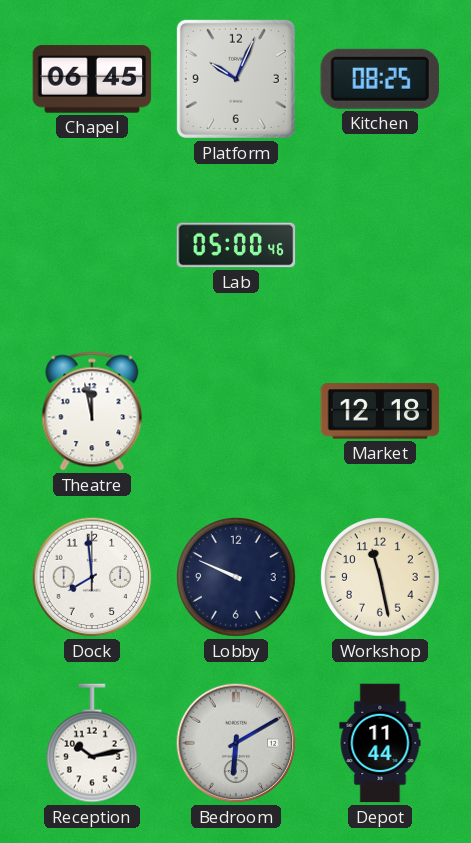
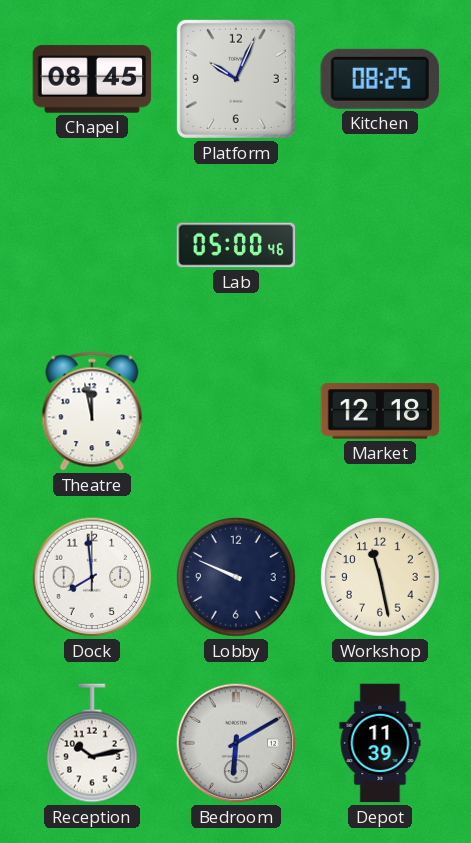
Chapel: 06:45 -> 08:45
Depot: 11:44 -> 11:39
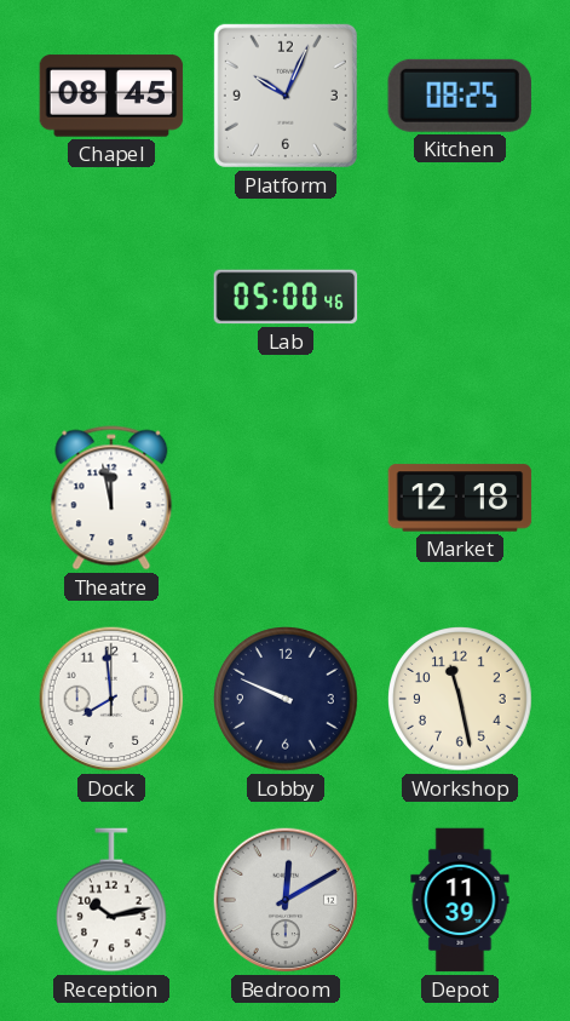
Bedroom: 6:10 -> 12:10
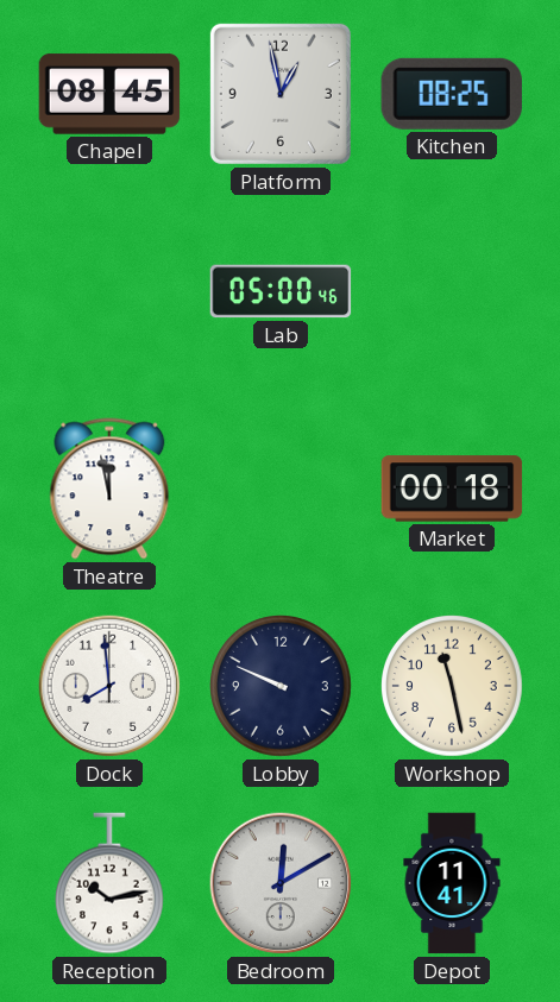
Platform: 10:04 -> 12:58
Market: 12:18 -> 00:18
Depot: 11:39 -> 11:41
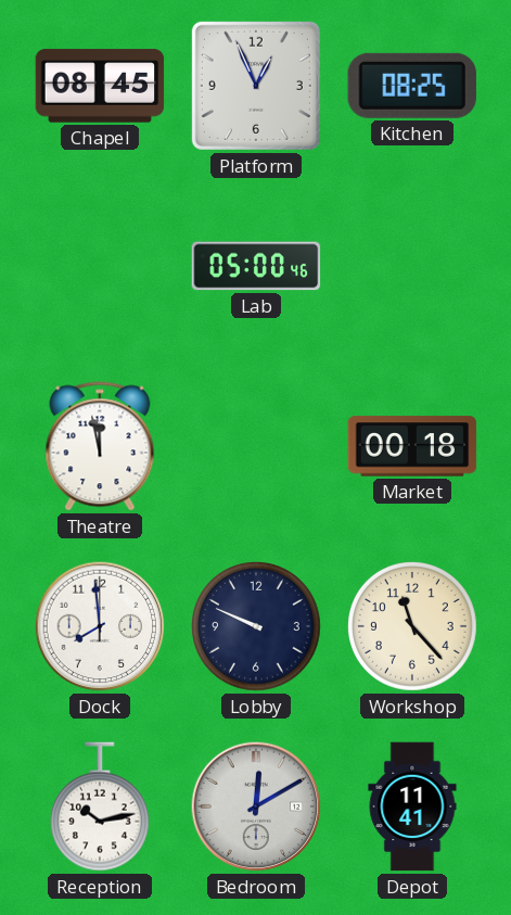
Platform: 12:58 -> 12:56
Workshop: 11:28 -> 11:23
